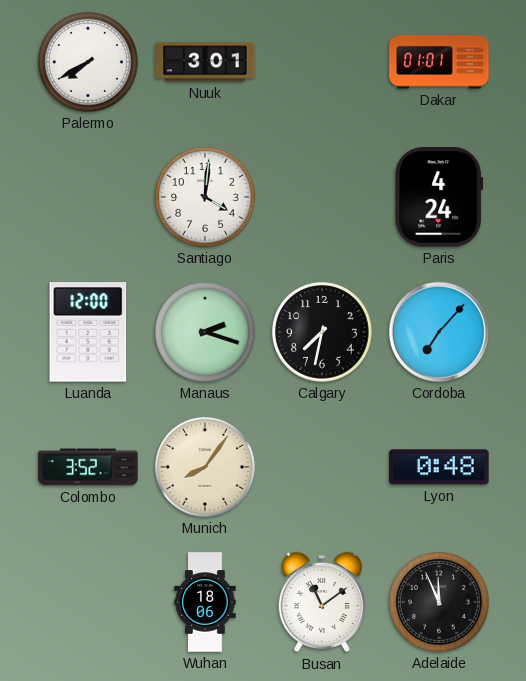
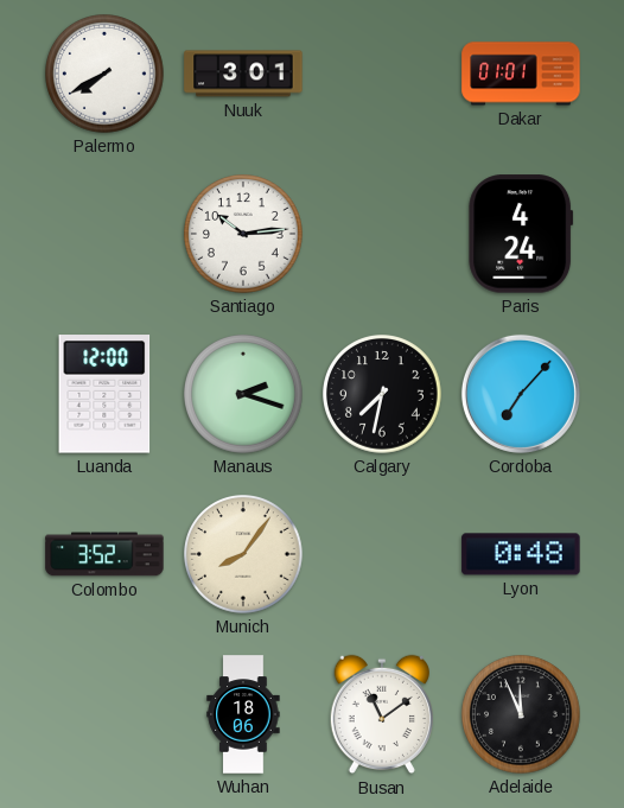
Santiago: 4:01 -> 10:14
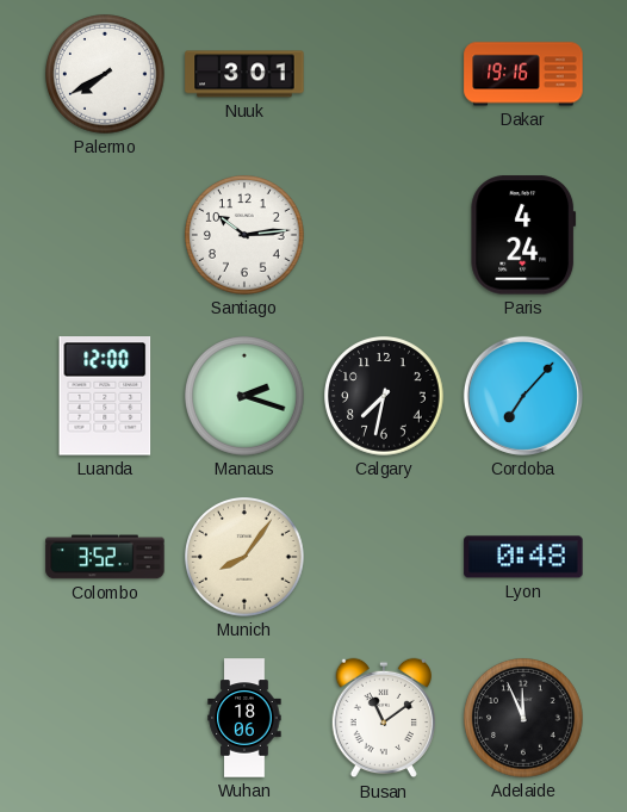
Dakar: 01:01 -> 19:16
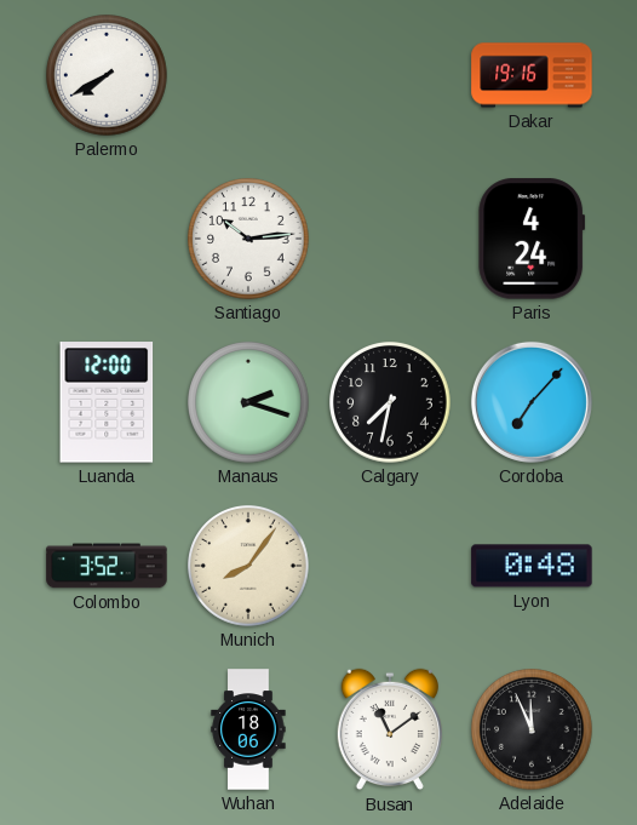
Nuuk: 3:01 -> none
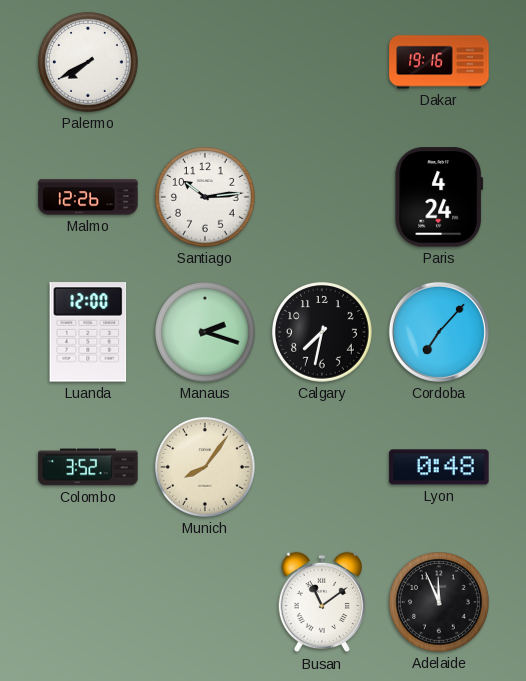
Malmo: none -> 12:26
Wuhan: 18:06 -> none
